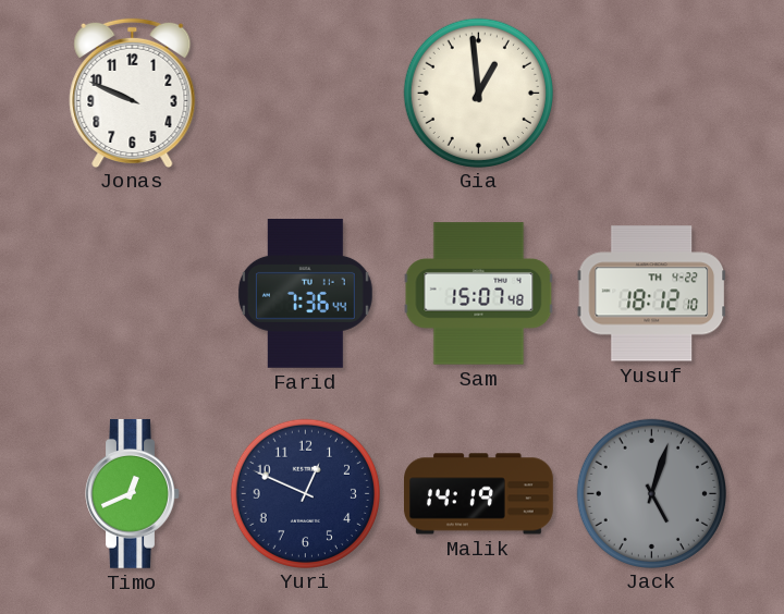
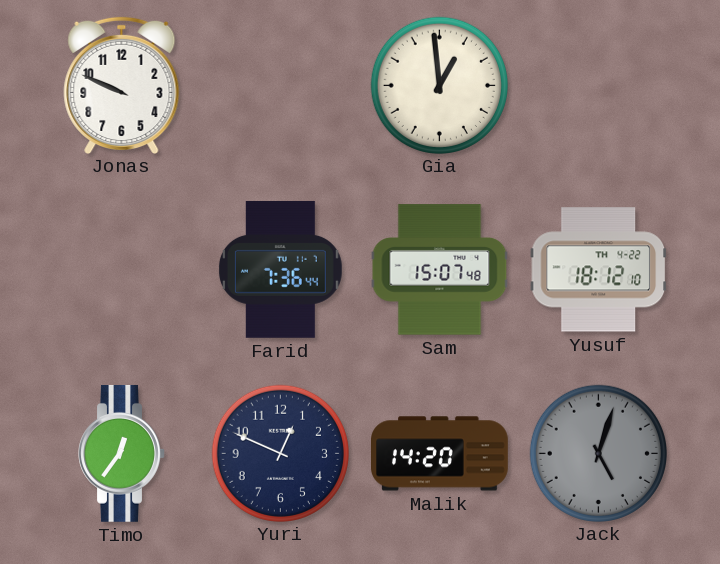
Timo: 12:41 -> 12:36
Malik: 14:19 -> 14:20
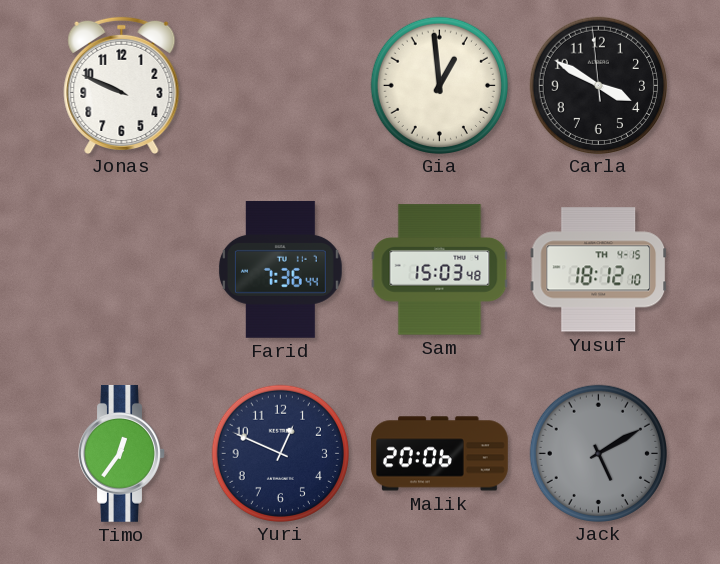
Carla: none -> 3:49
Sam: 15:07 -> 15:03
Yusuf date: TH 4-22 -> TH 4-15
Malik: 14:20 -> 20:06
Jack: 5:03 -> 5:10
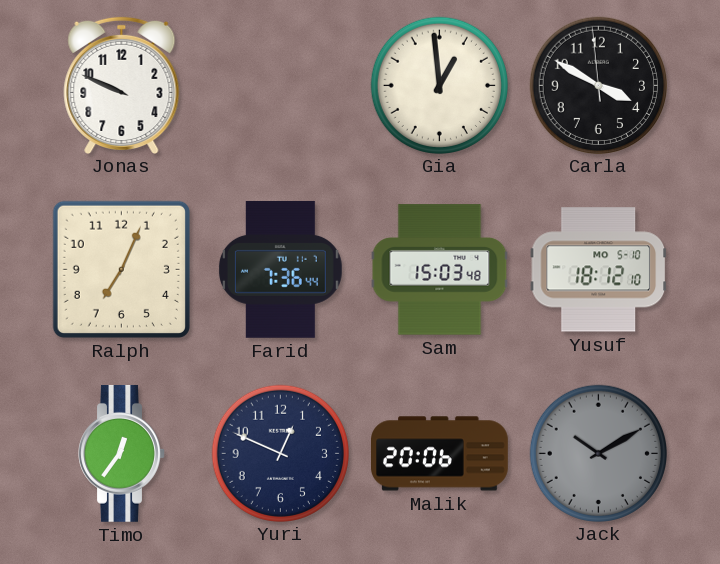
Ralph: none -> 7:04
Yusuf date: TH 4-15 -> MO 5-10
Jack: 5:10 -> 10:10
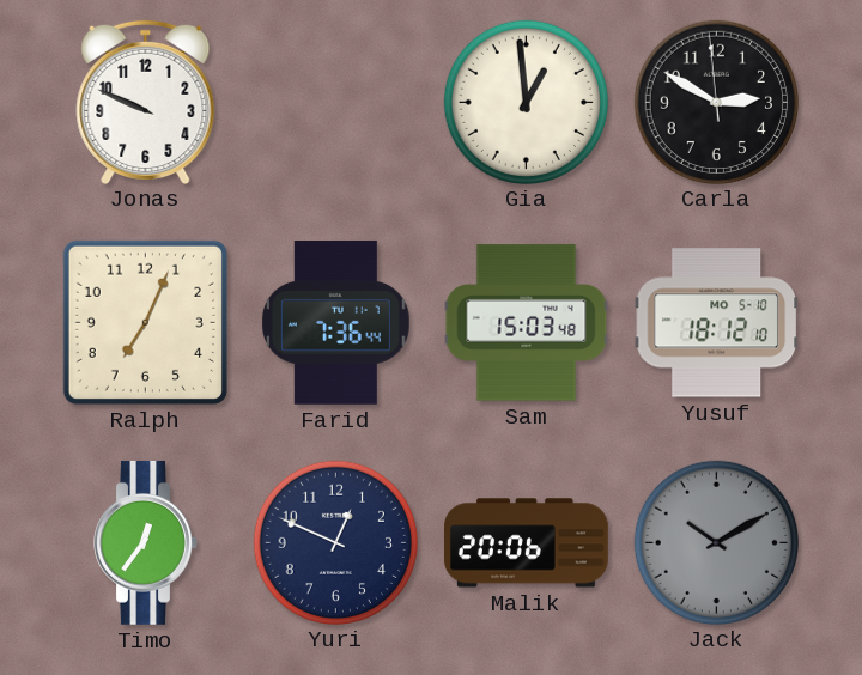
Carla: 3:49 -> 2:49
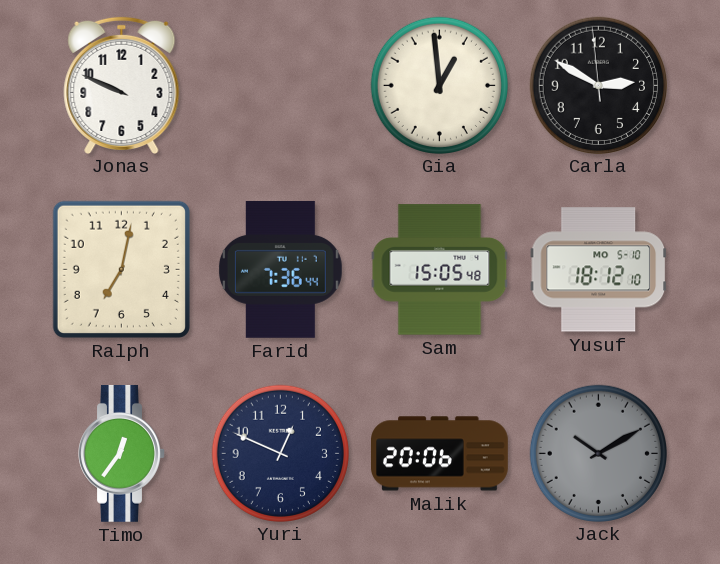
Ralph: 7:04 -> 7:02
Sam: 15:03 -> 15:05
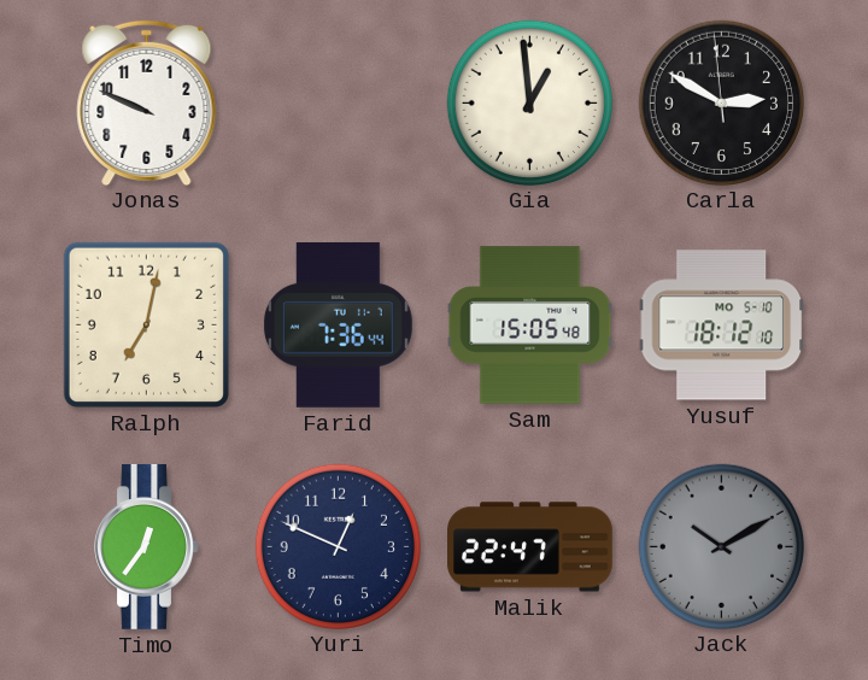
Malik: 20:06 -> 22:47
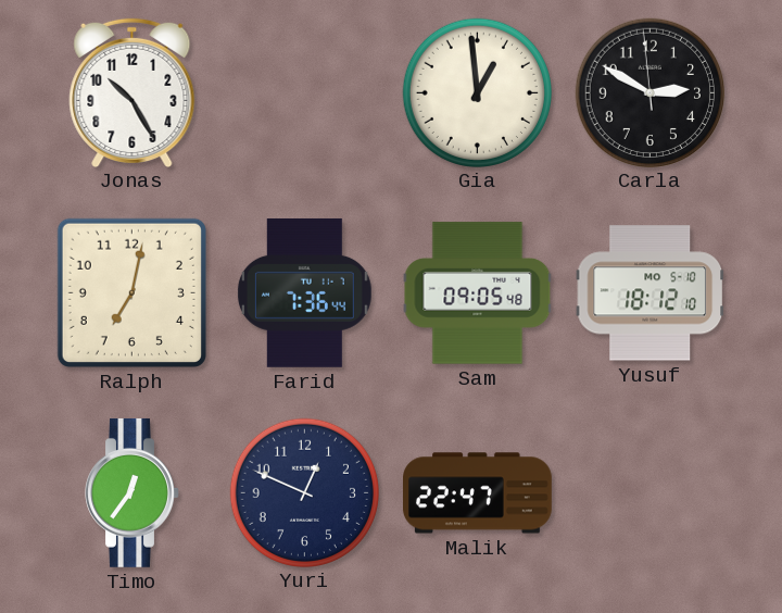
Jonas: 9:49 -> 10:25
Sam: 15:05 -> 09:05
Jack: 10:10 -> none
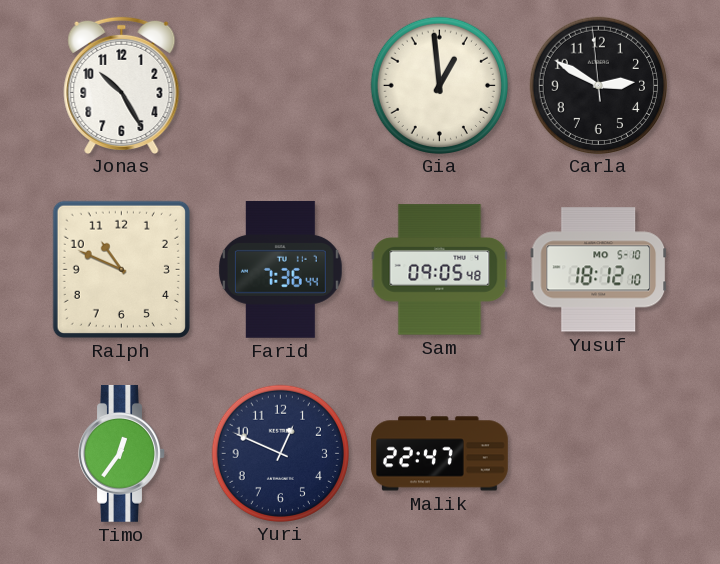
Ralph: 7:02 -> 10:49
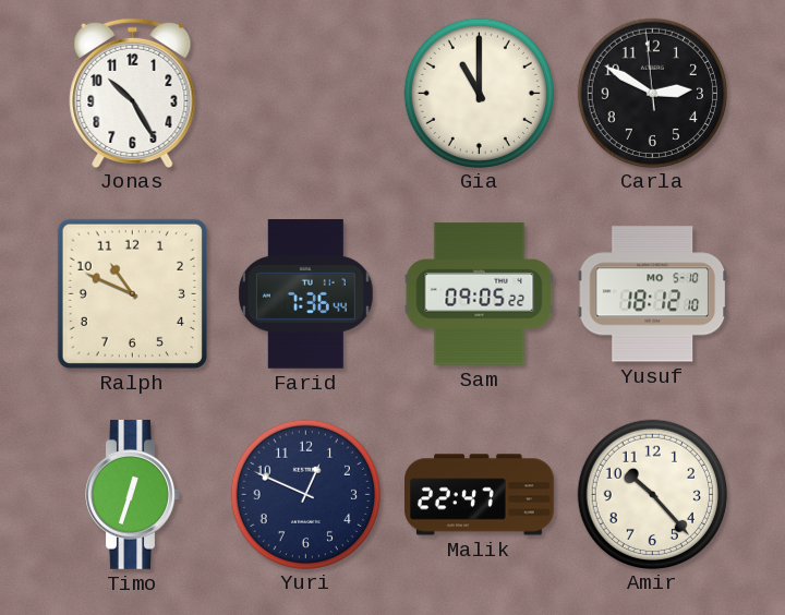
Gia: 12:59 -> 11:00
Sam: 09:05:48 -> 09:05:22
Timo: 12:36 -> 12:33
Amir: none -> 10:23
